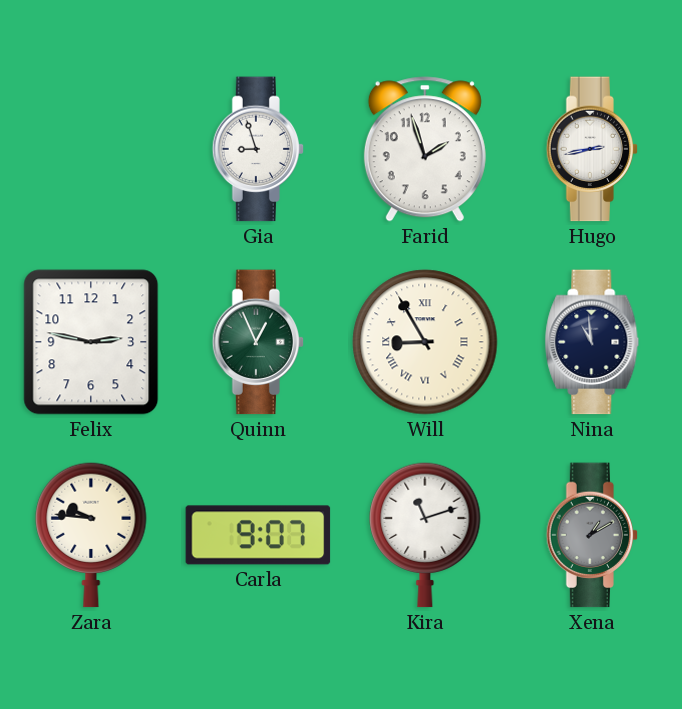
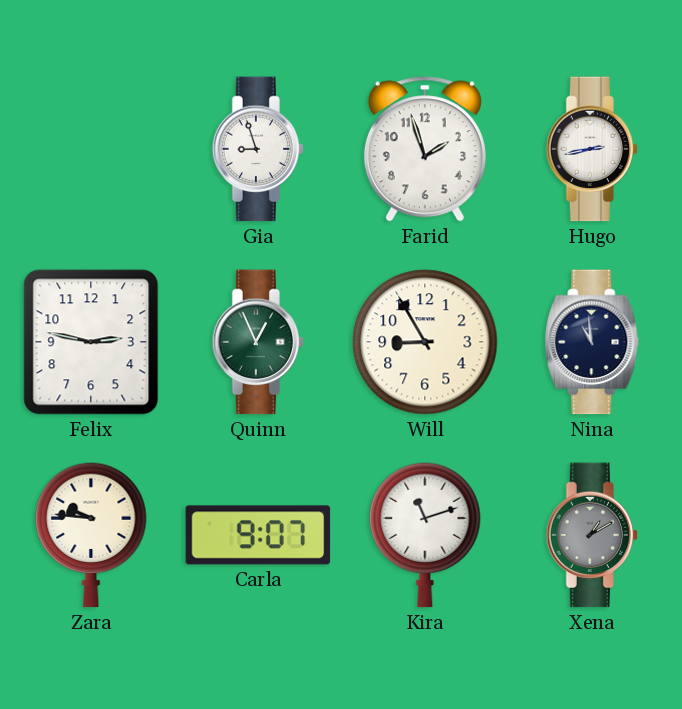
Will numerals: Roman -> Arabic
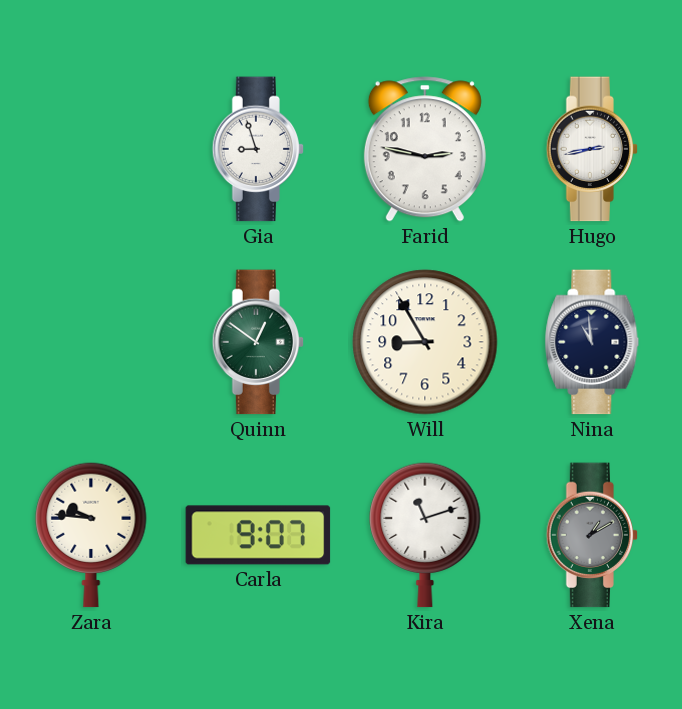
Farid: 1:57 -> 2:47
Felix: 2:47 -> none
Quinn: 12:56 -> 12:51
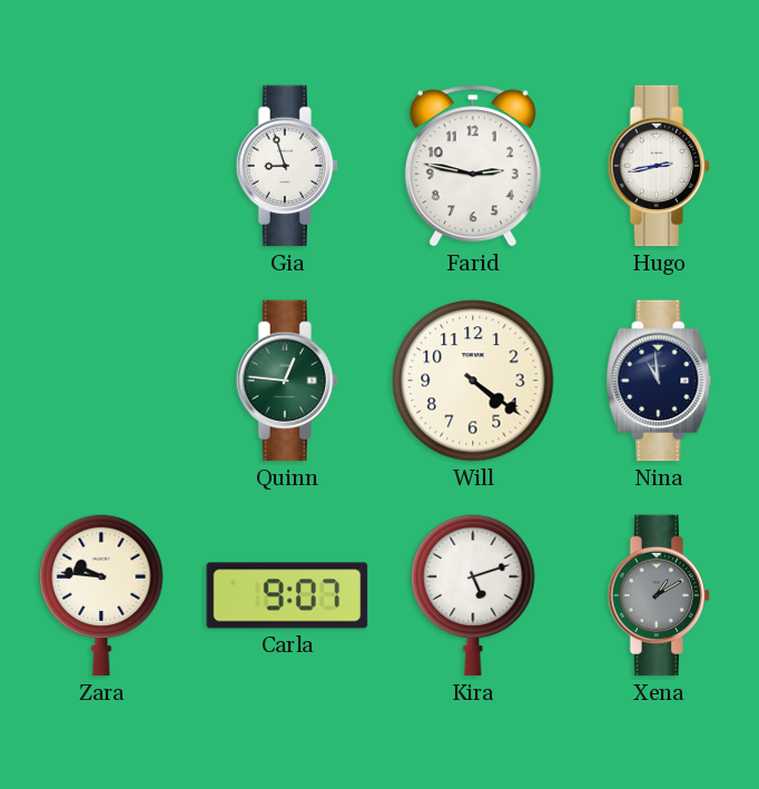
Quinn: 12:51 -> 12:46
Will: 8:55 -> 4:21
Kira: 11:12 -> 5:12
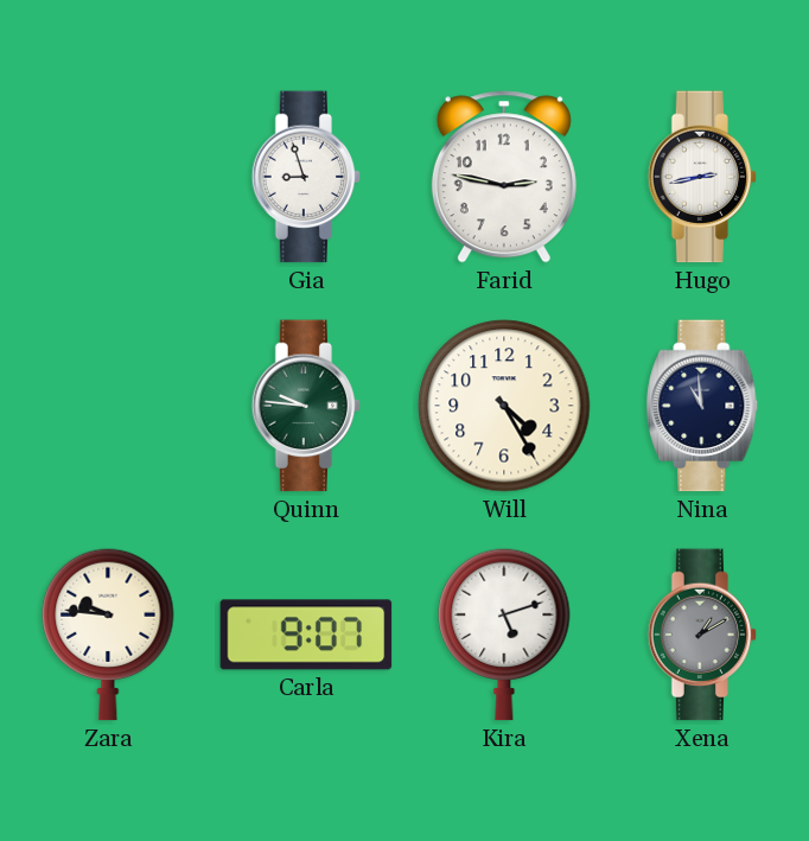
Quinn: 12:46 -> 9:46
Will: 4:21 -> 4:25
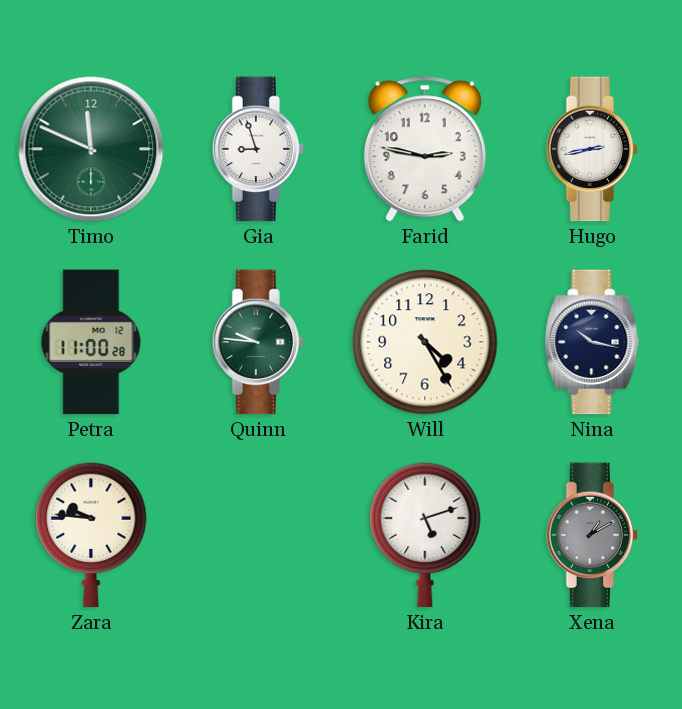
Timo: none -> 11:49
Petra: none -> 11:00
Nina: 10:59 -> 10:17
Carla: 9:07 -> none
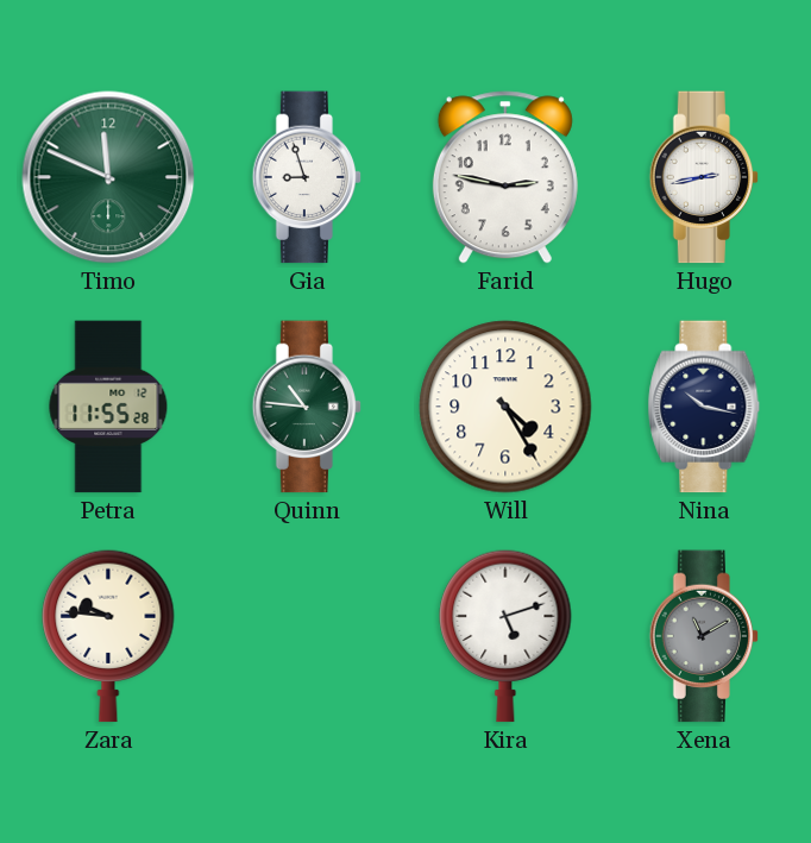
Petra: 11:00 -> 11:55
Quinn: 9:46 -> 10:46
Xena: 1:10 -> 11:10
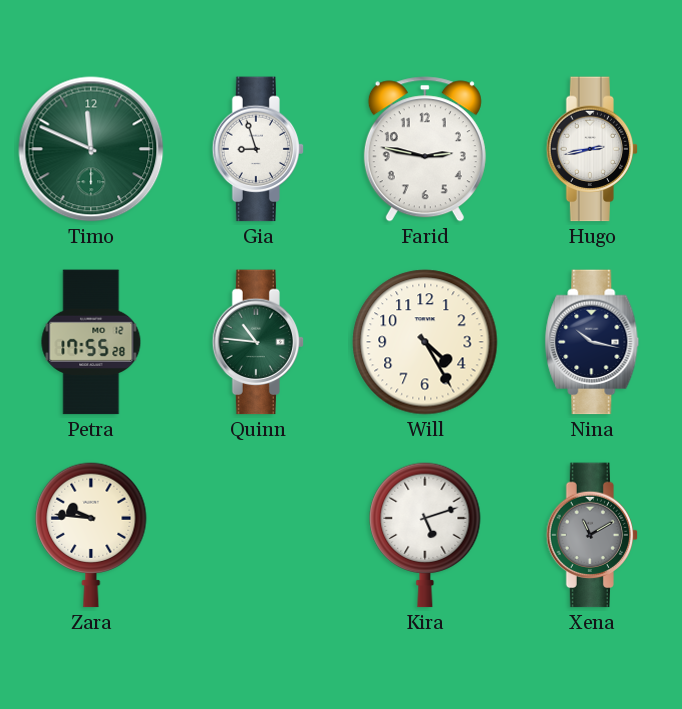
Petra: 11:55 -> 17:55
